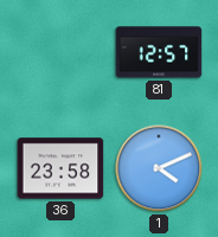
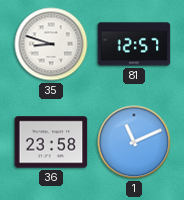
35: none -> 8:48
1: 4:11 -> 11:11
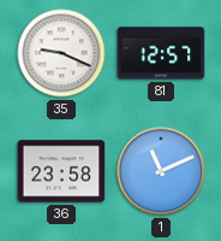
35: 8:48 -> 9:19
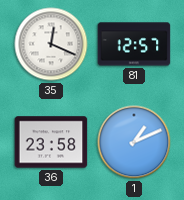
35: 9:19 -> 12:19
1: 11:11 -> 1:11
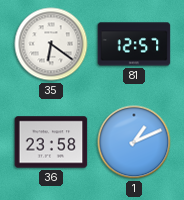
35: 12:19 -> 6:21
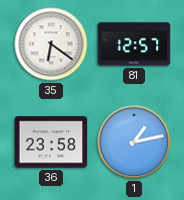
1: 1:11 -> 1:13
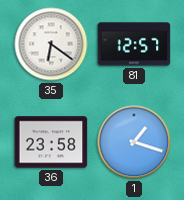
1: 1:13 -> 1:18
